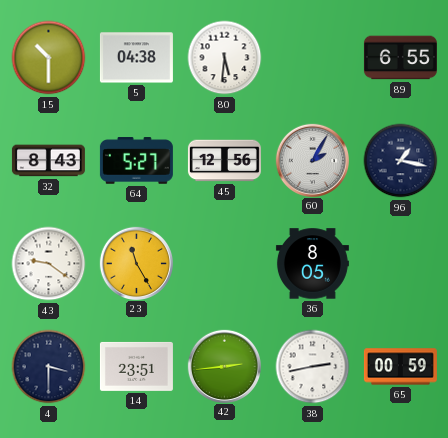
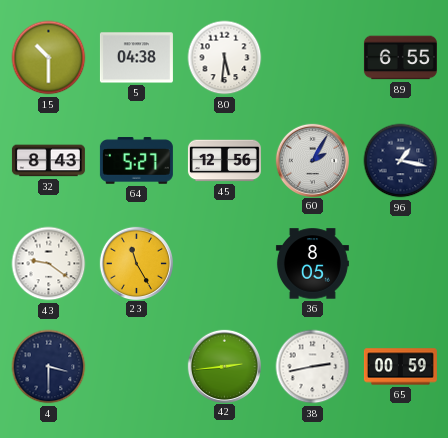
14: 23:51 -> none
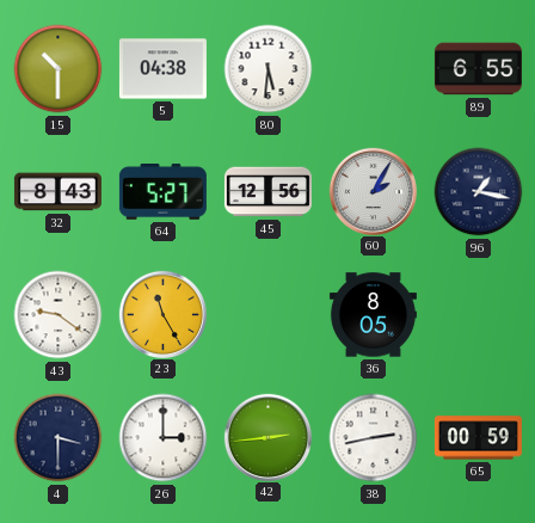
26: none -> 3:00
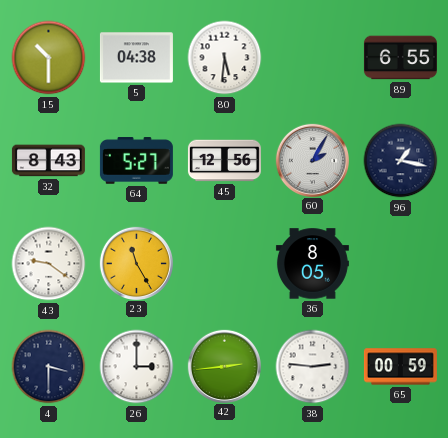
38: 2:43 -> 2:46
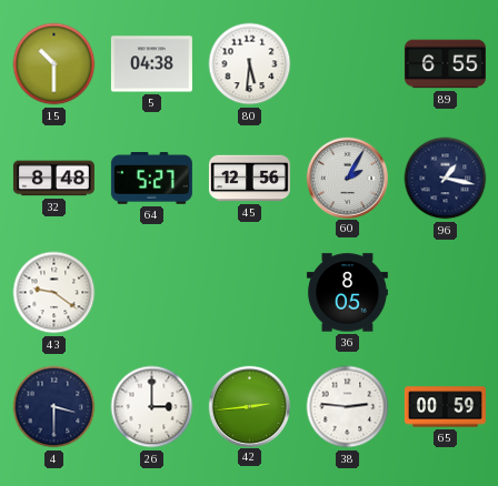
32: 8:43 -> 8:48
23: 11:25 -> none
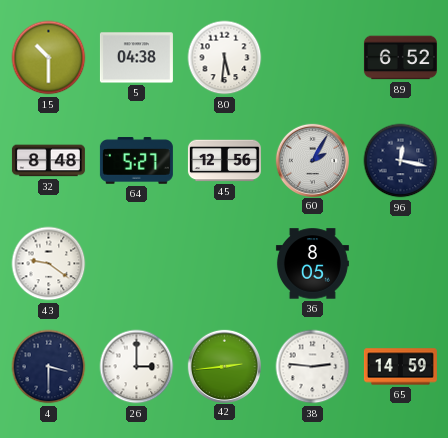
89: 6:55 -> 6:52
96: 1:17 -> 12:17
65: 00:59 -> 14:59
